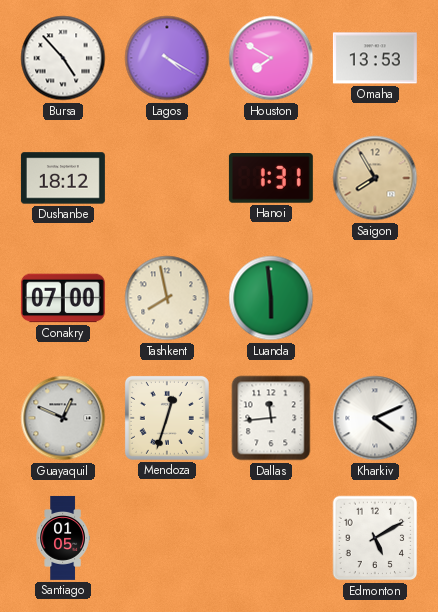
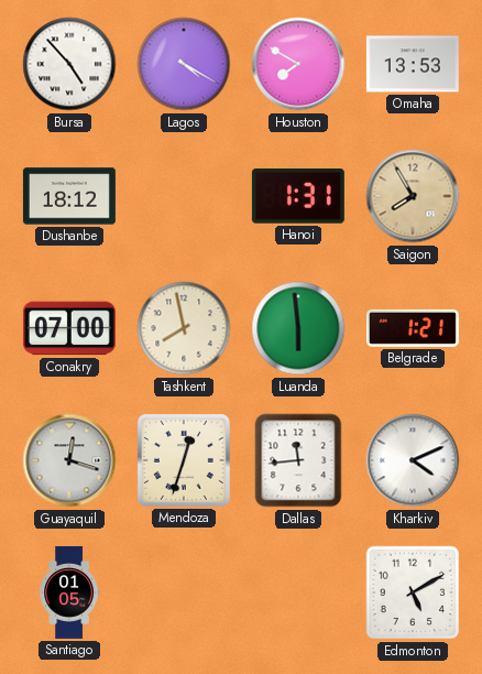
Belgrade: none -> 1:21
Guayaquil: 12:49 -> 12:18
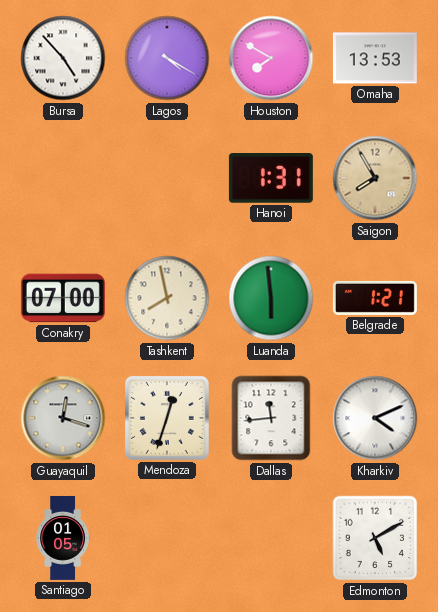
Dushanbe: 18:12 -> none
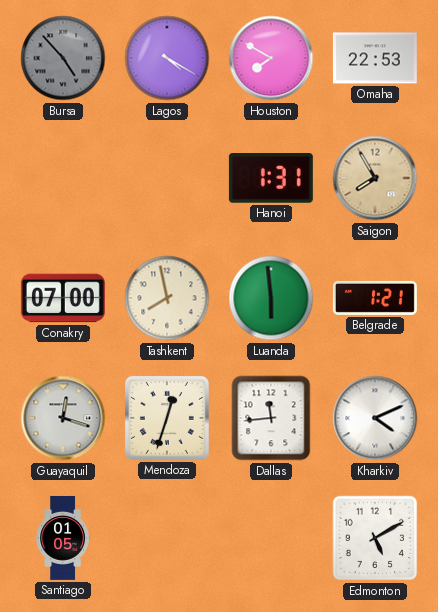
Bursa dial: white -> grey
Omaha: 13:53 -> 22:53
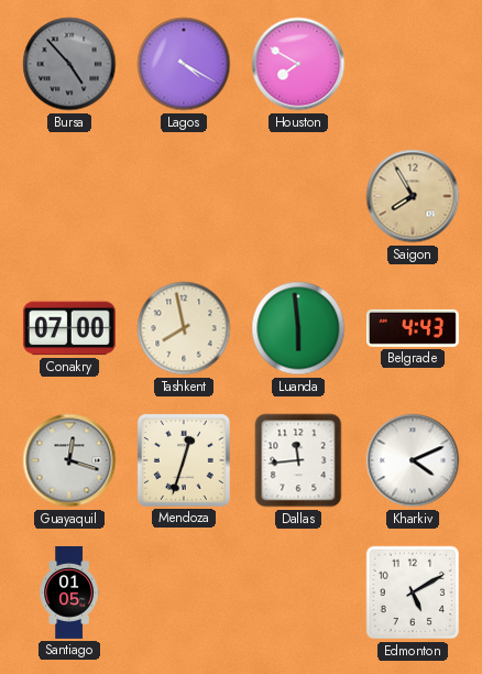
Omaha: 22:53 -> none
Hanoi: 1:31 -> none
Belgrade: 1:21 -> 4:43
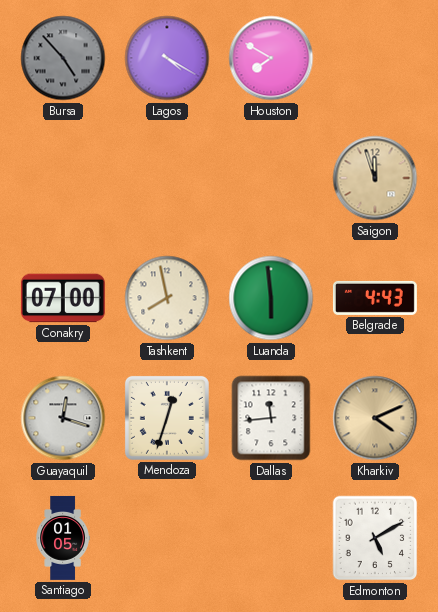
Saigon: 7:55 -> 11:57
Kharkiv dial: white -> champagne
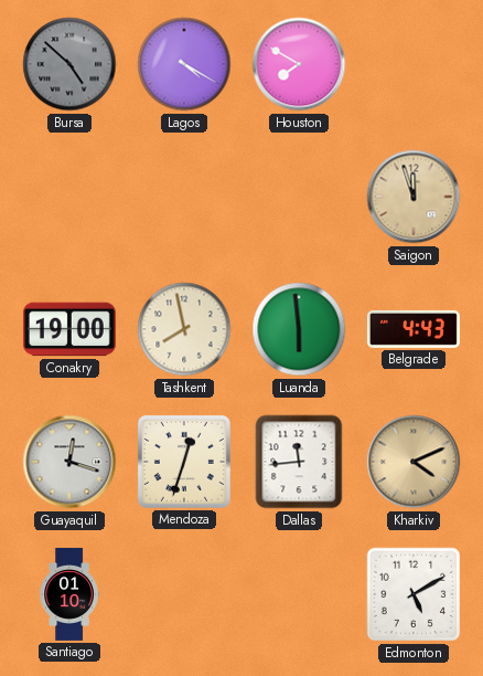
Bursa: 4:53 -> 4:52
Conakry: 07:00 -> 19:00
Santiago: 01:05 -> 01:10
